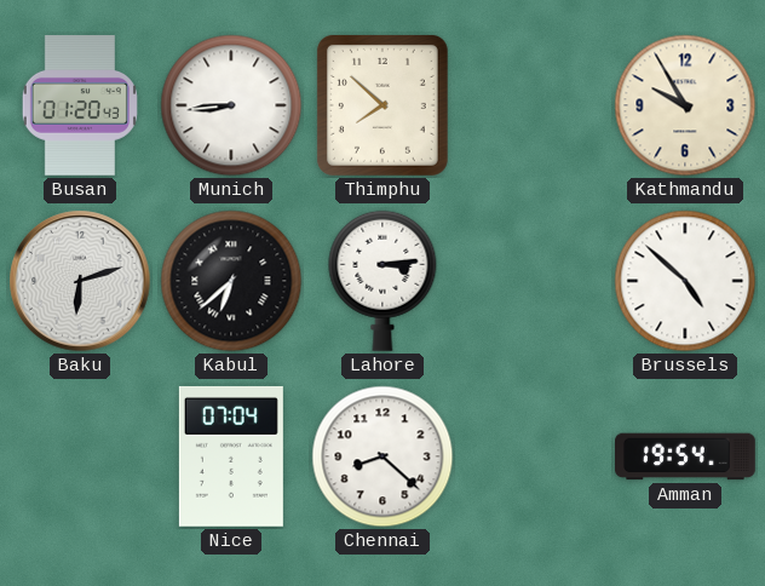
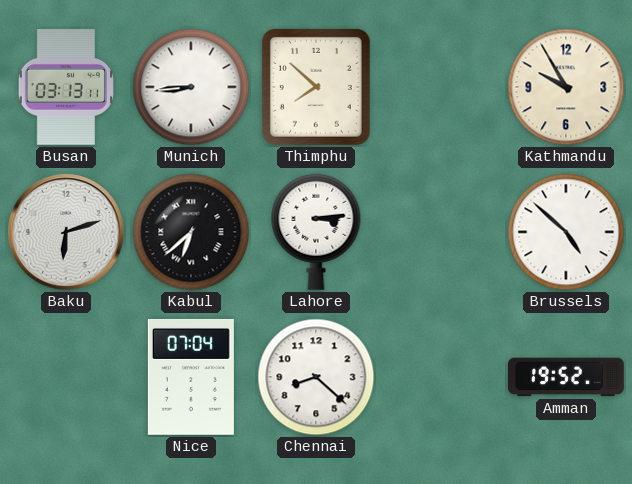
Busan: 01:20 -> 03:13
Amman: 19:54 -> 19:52
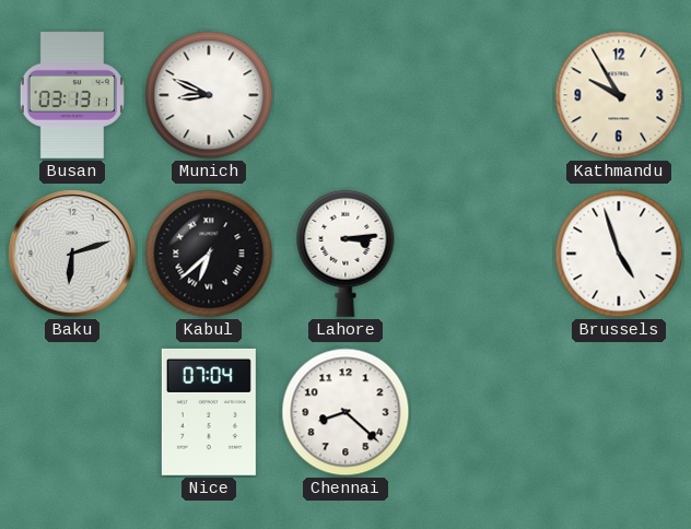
Munich: 8:44 -> 8:49
Thimphu: 7:52 -> none
Brussels: 4:52 -> 4:57
Amman: 19:52 -> none
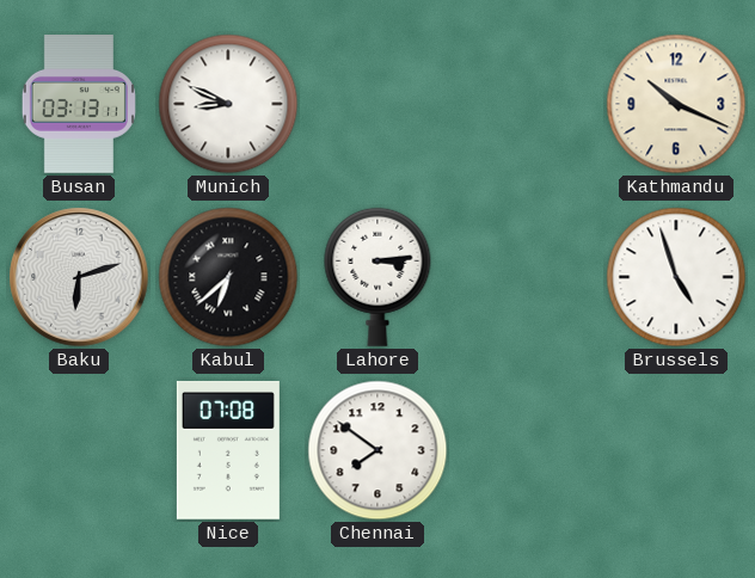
Kathmandu: 9:55 -> 10:19
Nice: 07:04 -> 07:08
Chennai: 8:22 -> 7:51
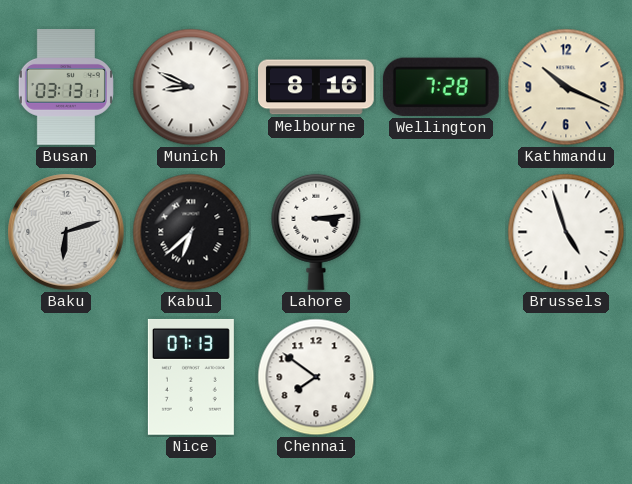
Melbourne: none -> 8:16
Wellington: none -> 7:28
Nice: 07:08 -> 07:13
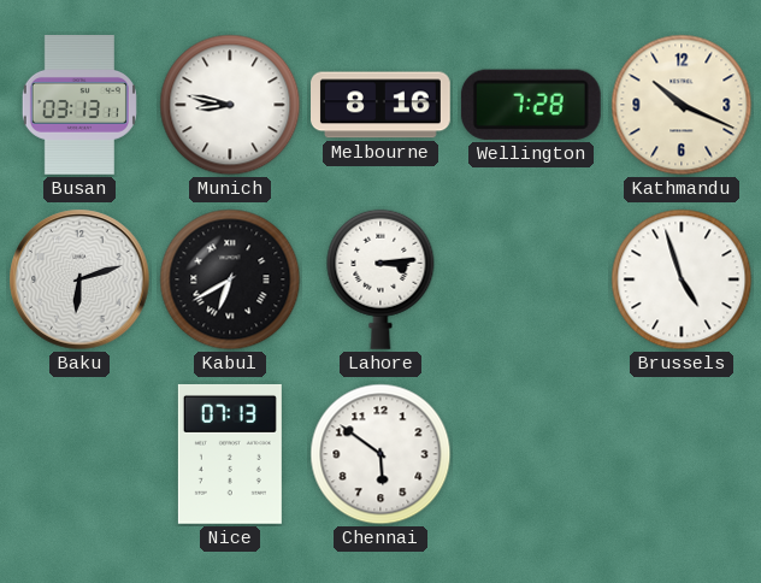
Munich: 8:49 -> 8:47
Kabul: 6:38 -> 6:40
Chennai: 7:51 -> 5:51
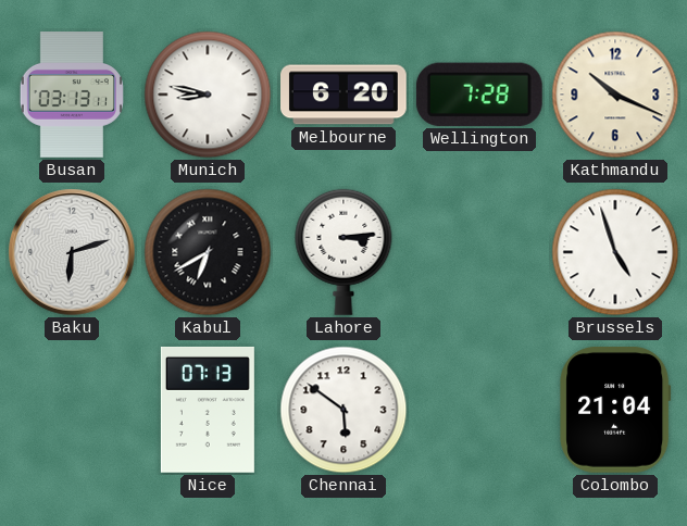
Melbourne: 8:16 -> 6:20
Colombo: none -> 21:04
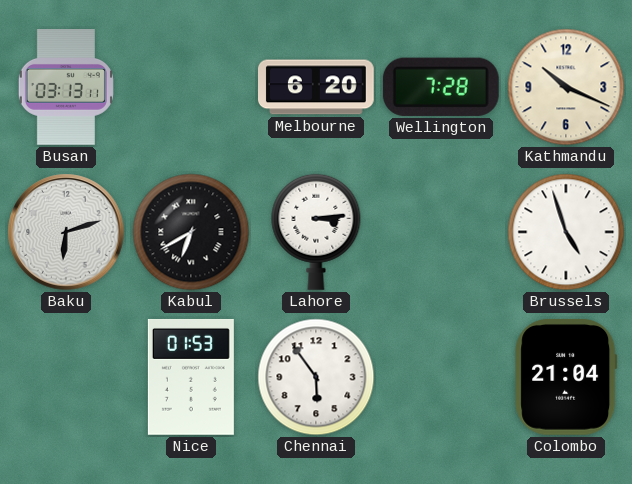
Munich: 8:47 -> none
Nice: 07:13 -> 01:53
Chennai: 5:51 -> 5:54
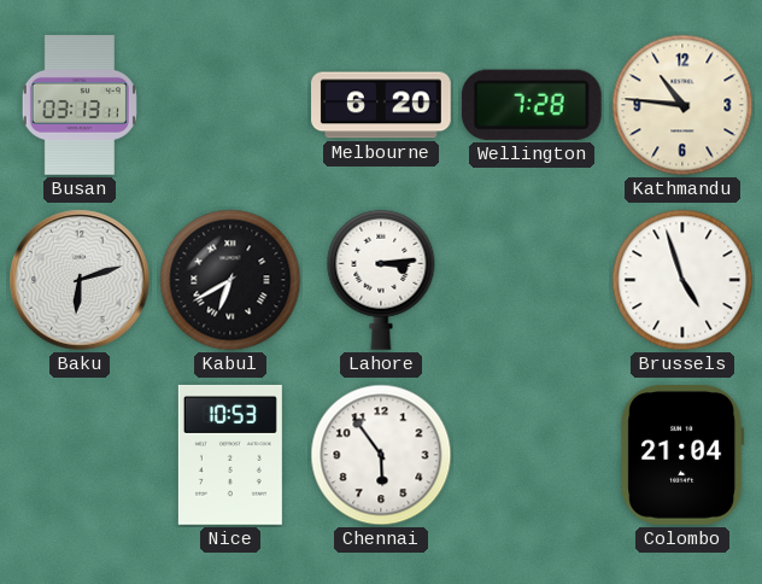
Kathmandu: 10:19 -> 10:46
Nice: 01:53 -> 10:53
